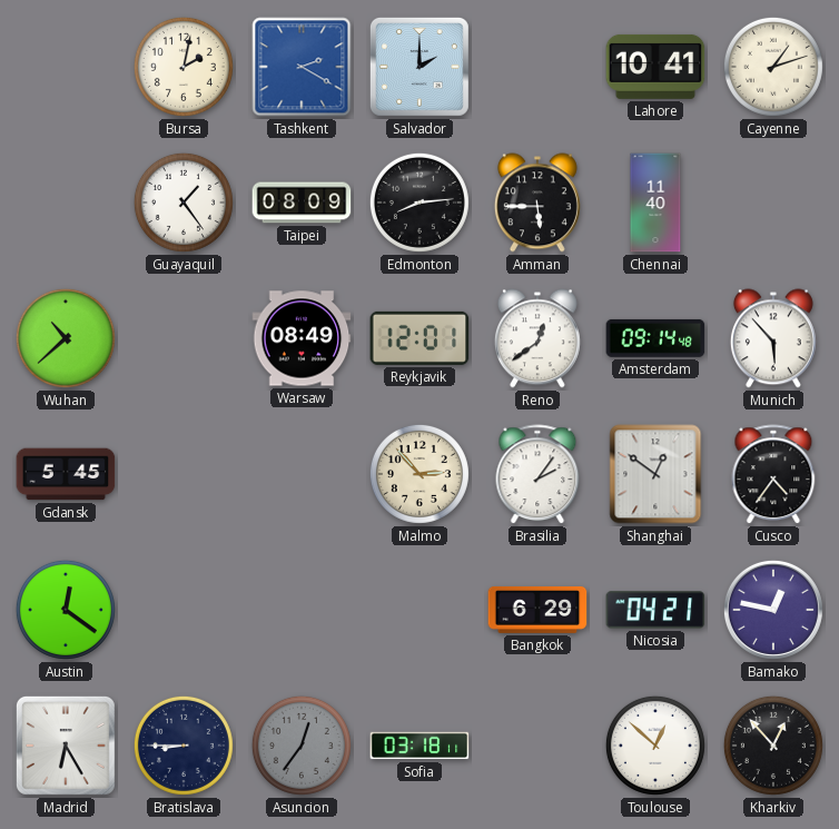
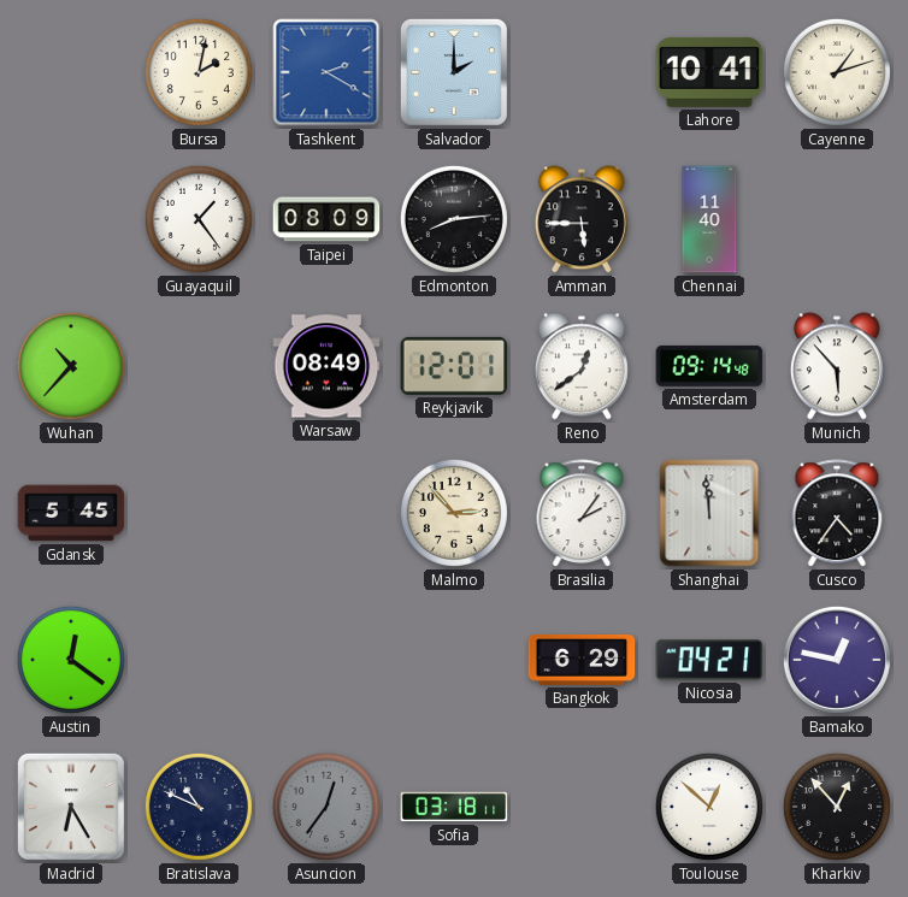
Wuhan: 10:38 -> 10:37
Shanghai: 12:51 -> 11:59
Bratislava: 8:45 -> 10:49
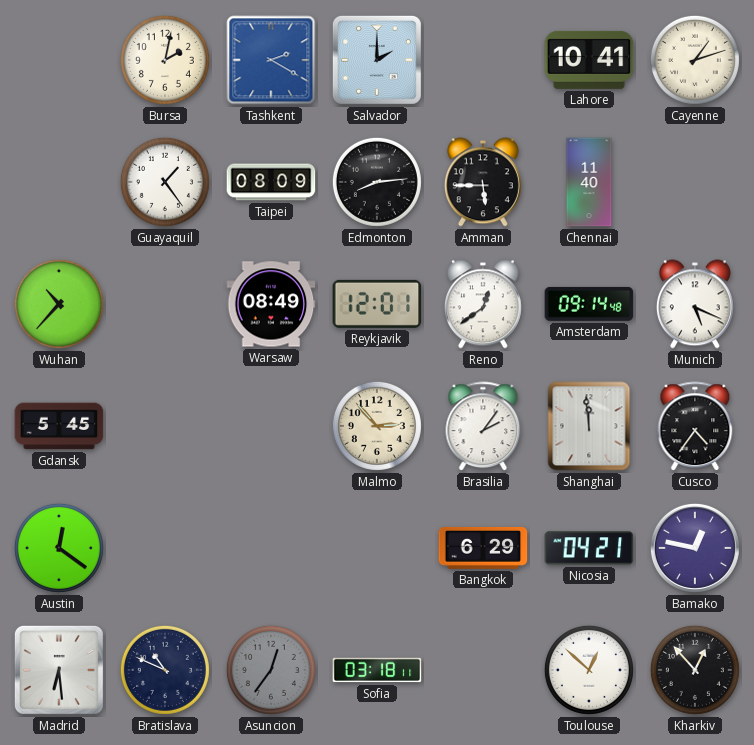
Munich: 5:53 -> 5:19
Madrid: 6:25 -> 6:29
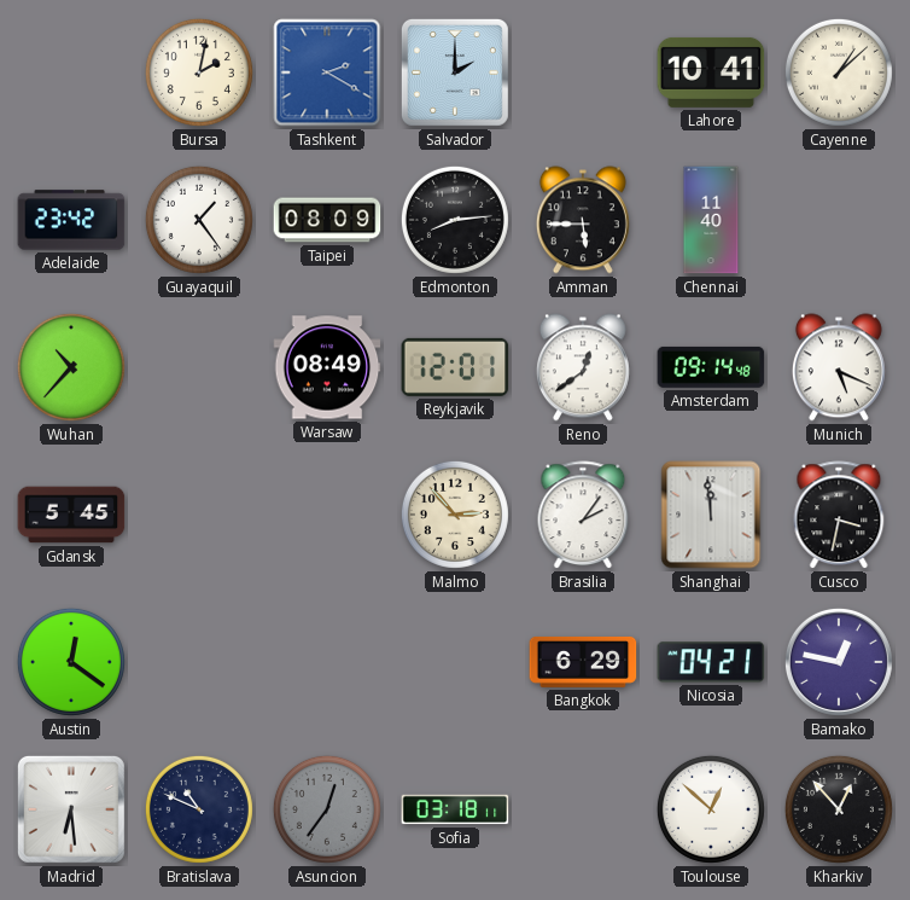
Cayenne: 1:12 -> 1:08
Adelaide: none -> 23:42
Cusco: 4:36 -> 3:32
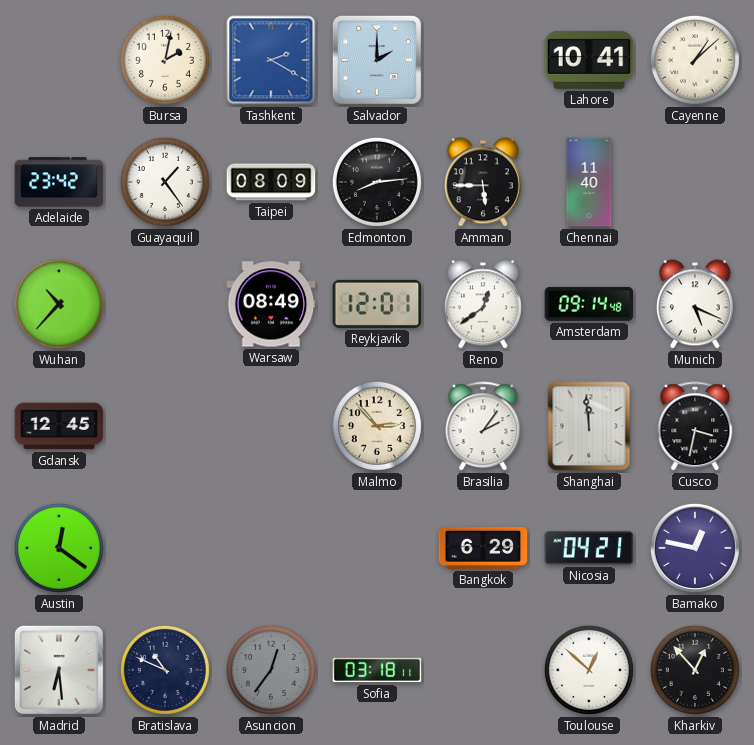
Gdansk: 5:45 -> 12:45
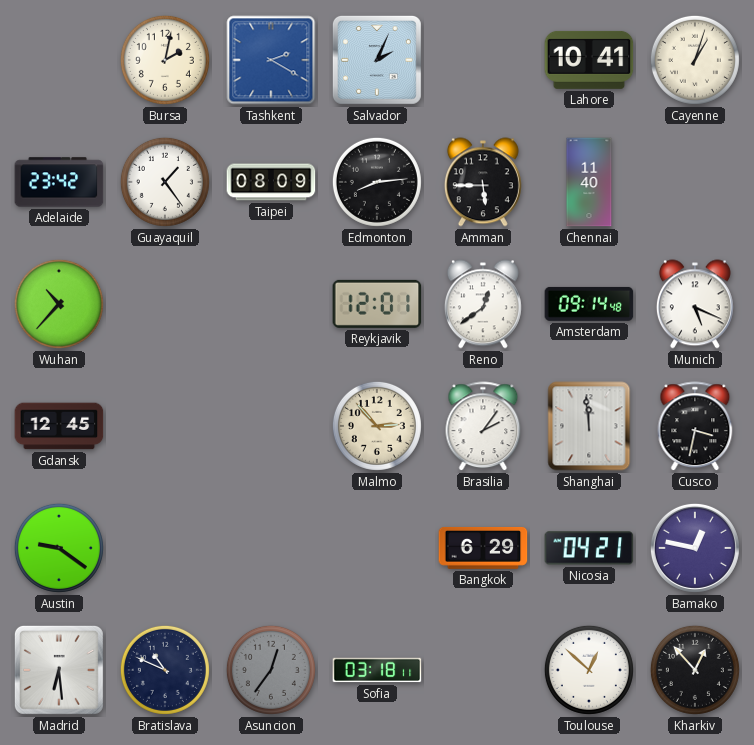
Salvador: 2:00 -> 2:04
Cayenne: 1:08 -> 1:03
Warsaw: 08:49 -> none
Austin: 12:21 -> 9:21
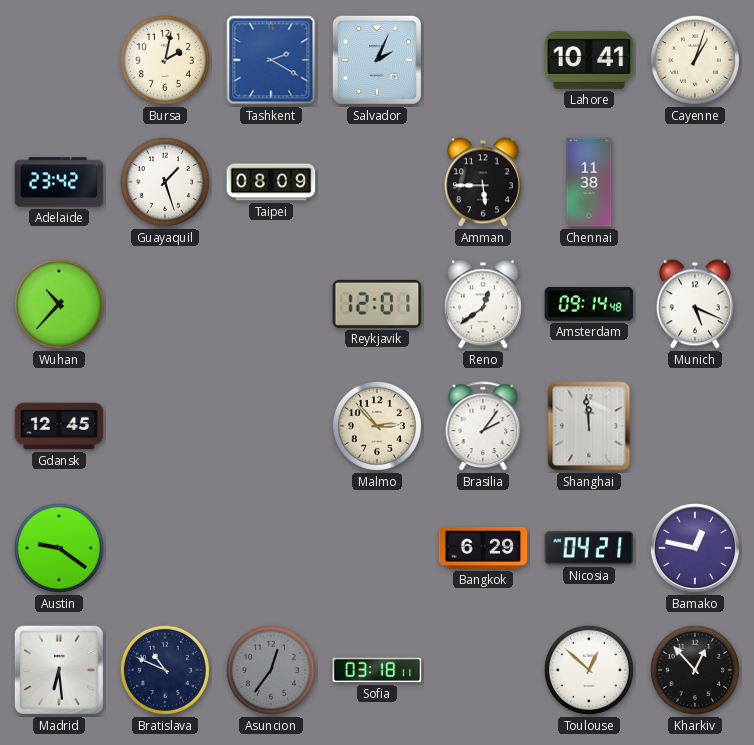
Guayaquil: 1:24 -> 1:27
Edmonton: 8:14 -> none
Chennai: 11:40 -> 11:38
Cusco: 3:32 -> none
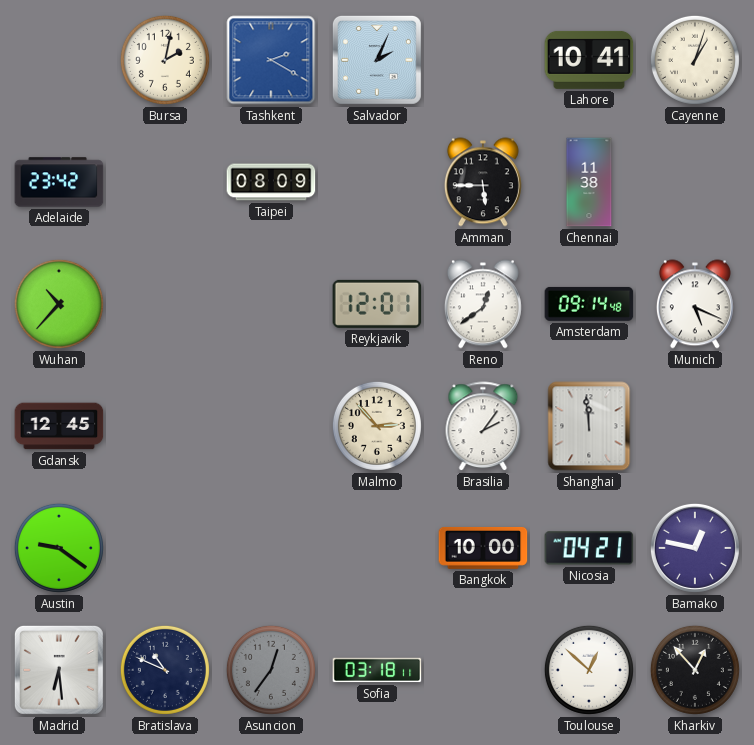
Guayaquil: 1:27 -> none
Bangkok: 6:29 -> 10:00
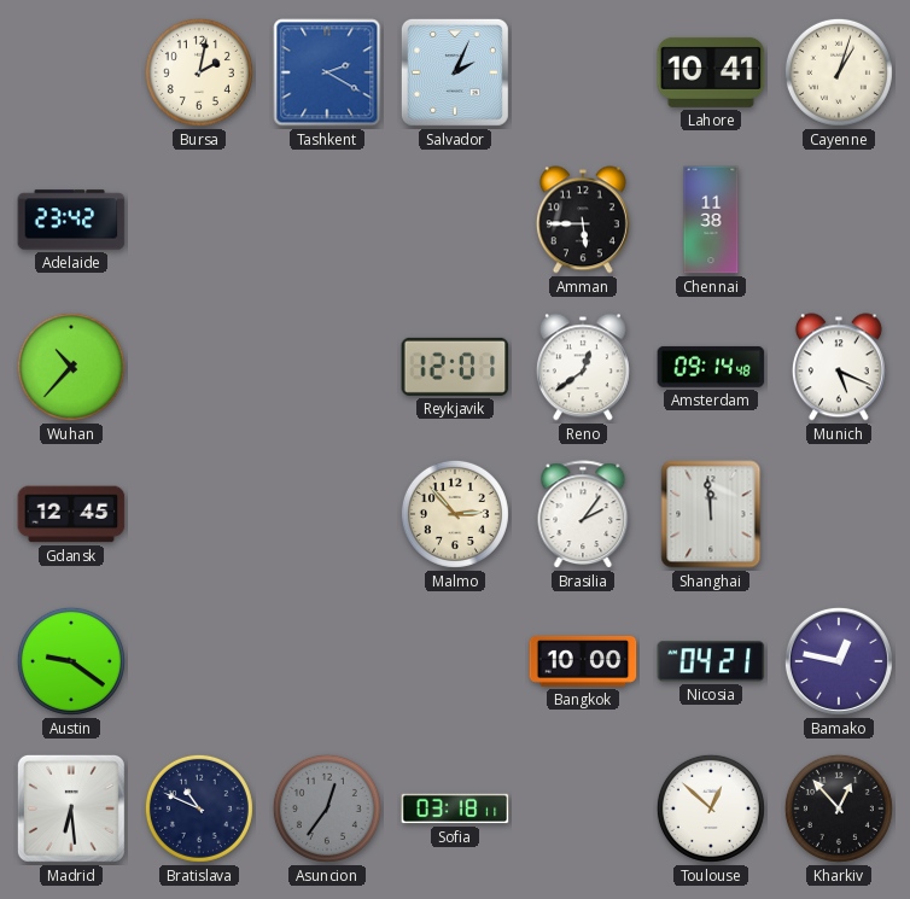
Taipei: 08:09 -> none
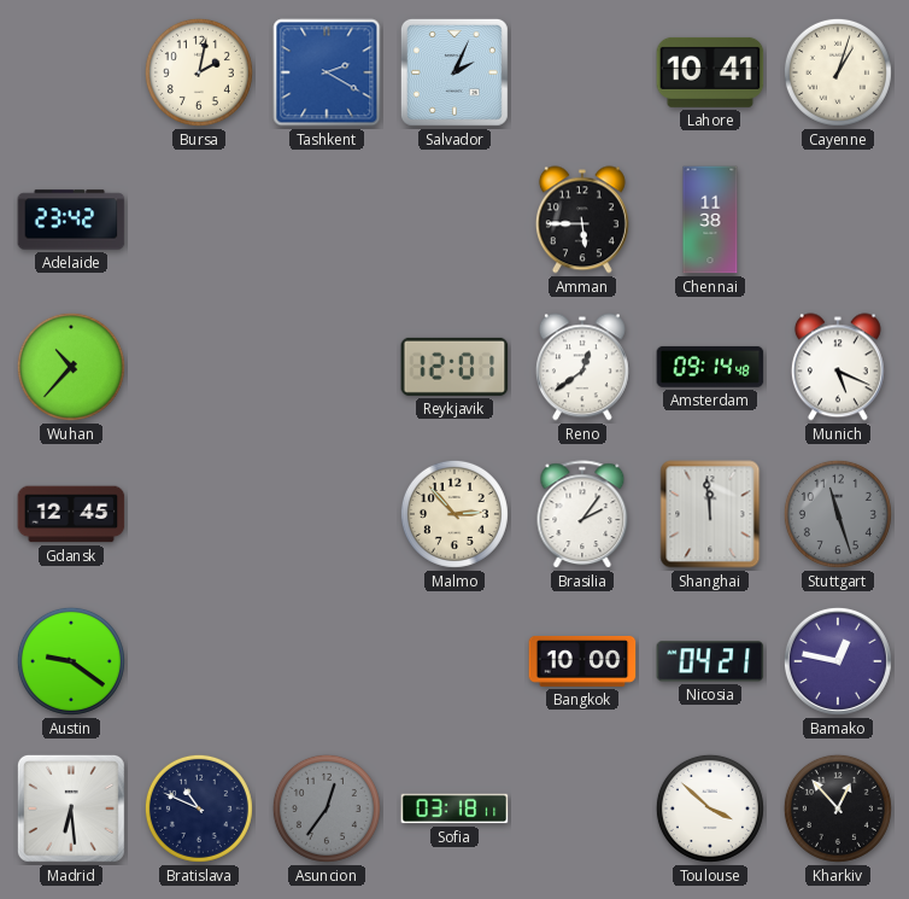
Stuttgart: none -> 11:27
Toulouse: 12:52 -> 3:52
